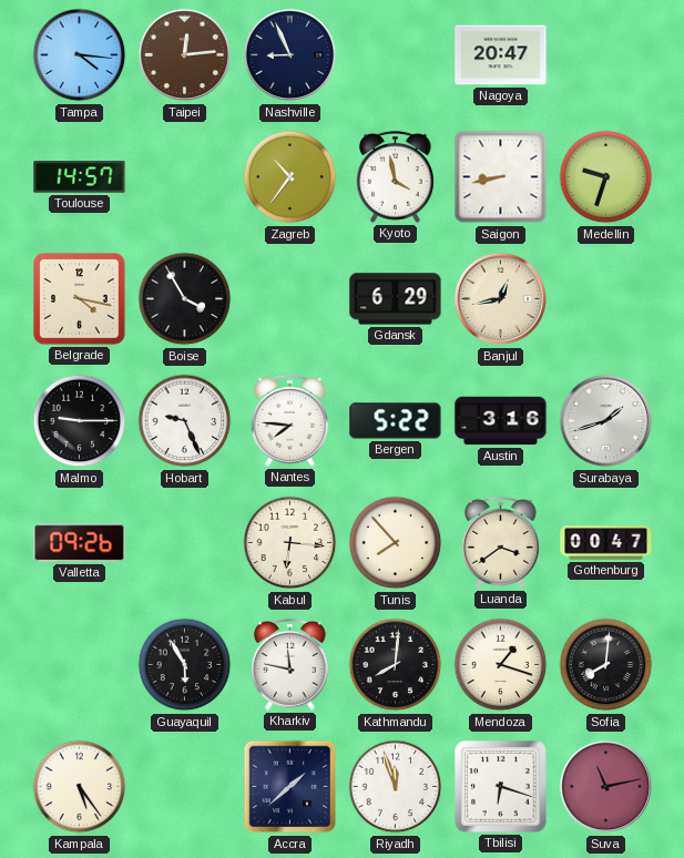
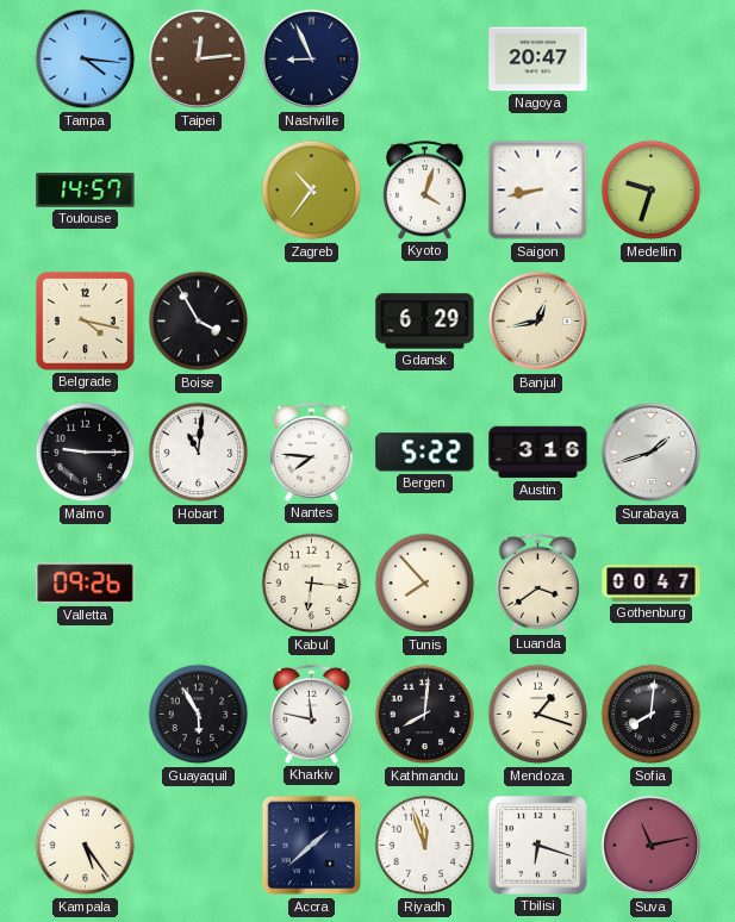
Kyoto: 3:58 -> 4:03
Hobart: 9:26 -> 11:01
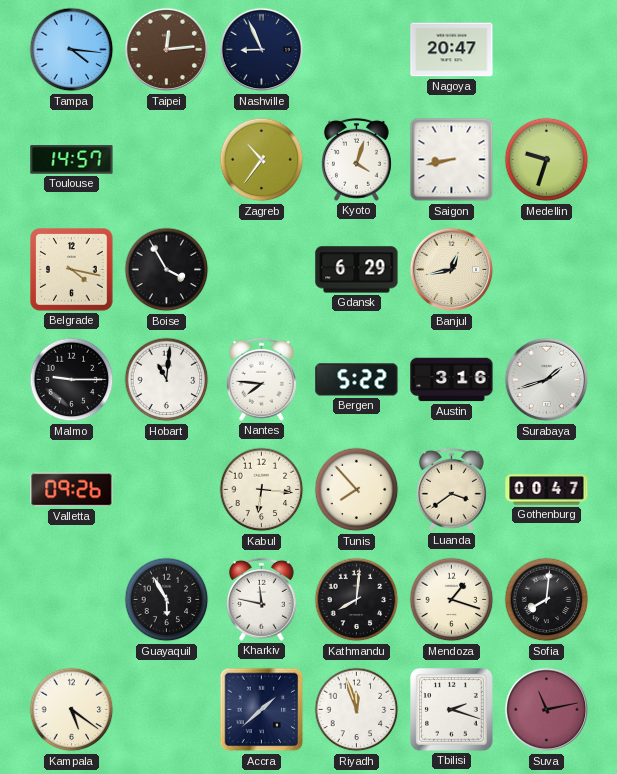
Kampala: 5:24 -> 5:21
Tbilisi: 6:18 -> 2:18
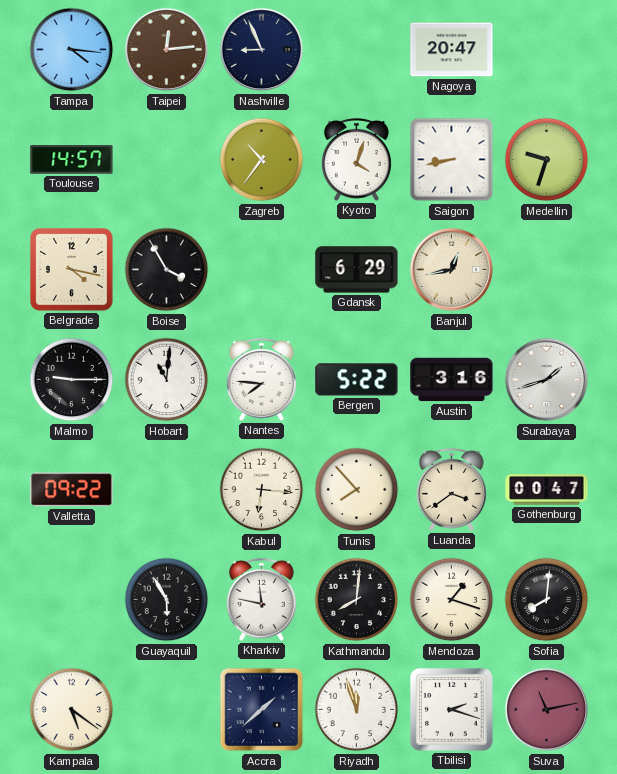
Valletta: 09:26 -> 09:22
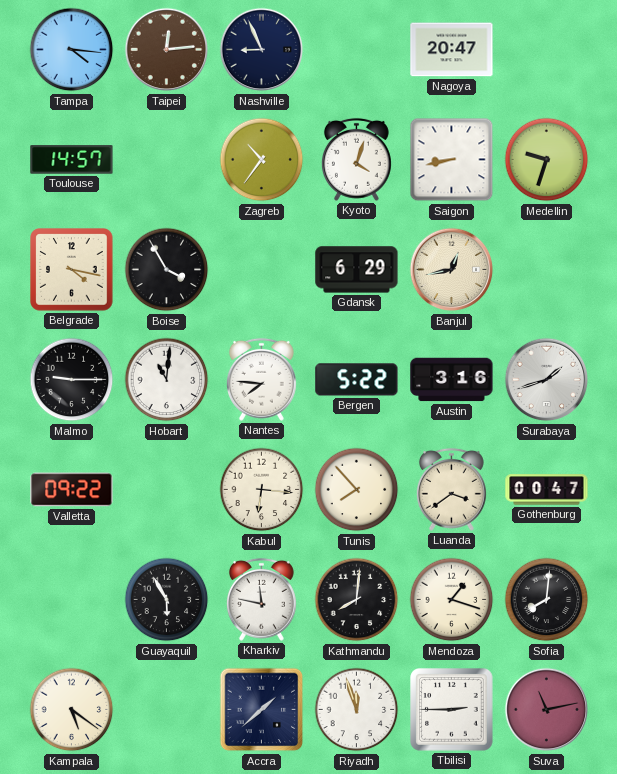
Tbilisi: 2:18 -> 2:45
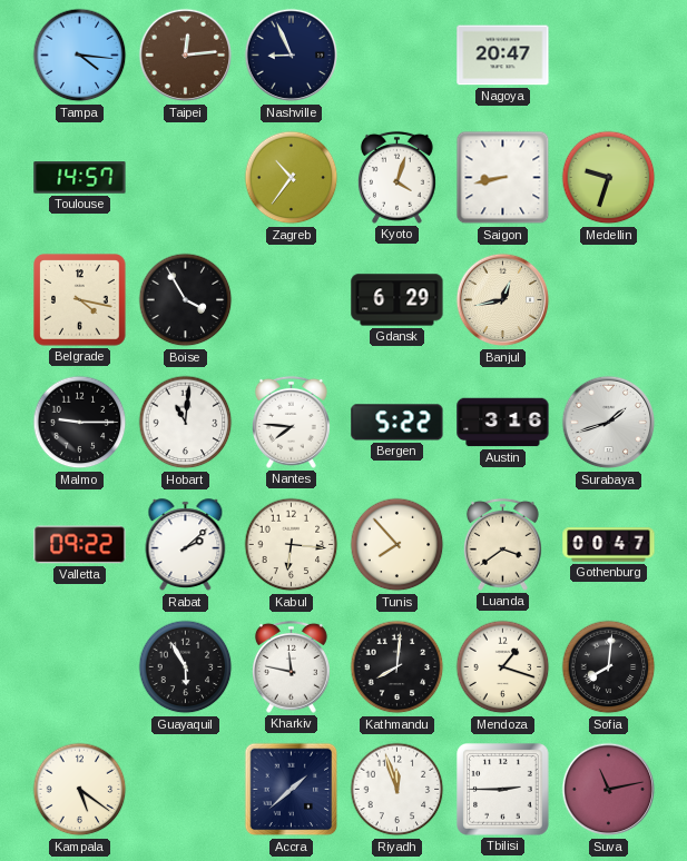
Rabat: none -> 2:08
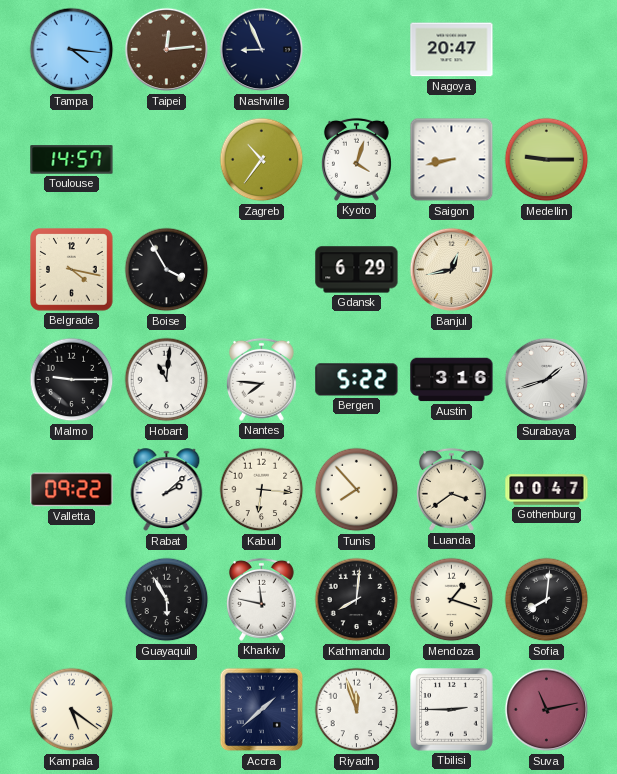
Medellin: 9:33 -> 9:15
